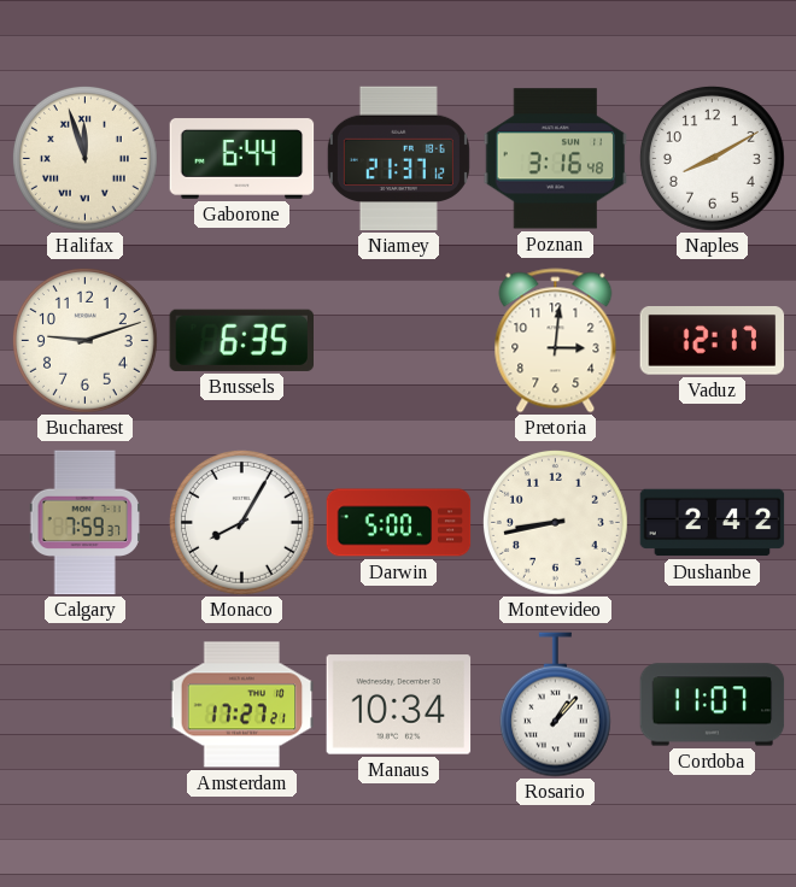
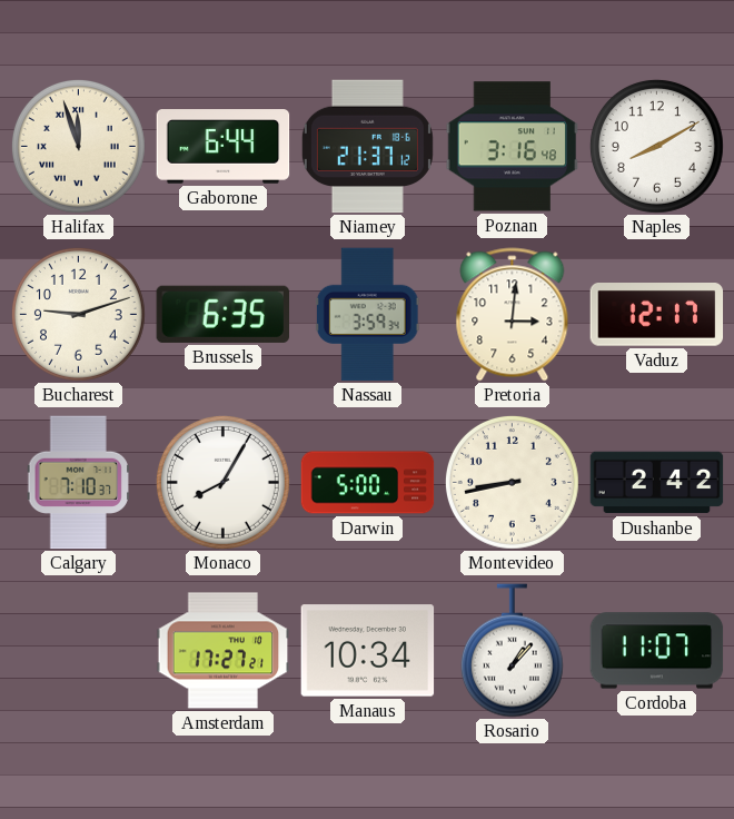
Nassau: none -> 3:59
Calgary: 7:59 -> 7:10
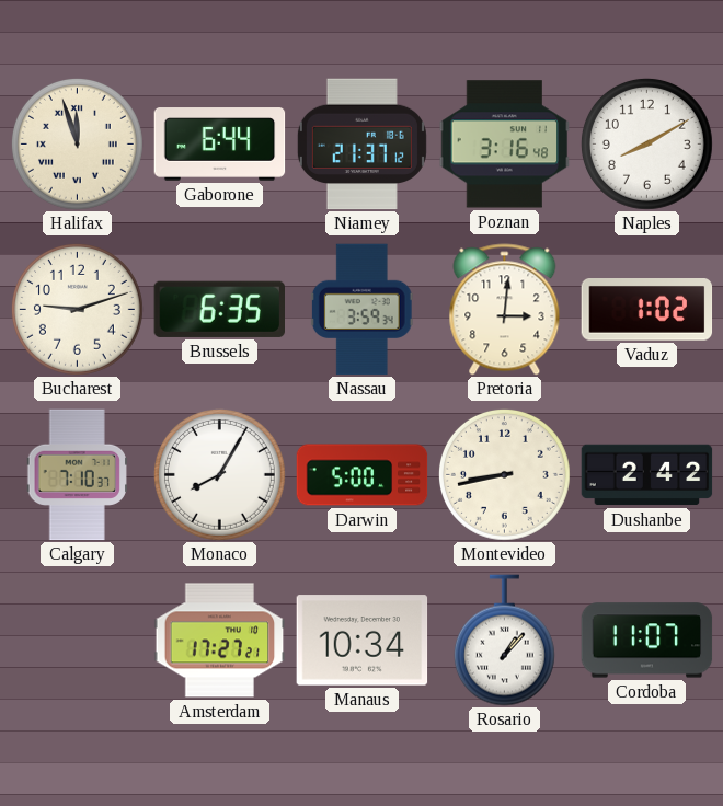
Vaduz: 12:17 -> 1:02
